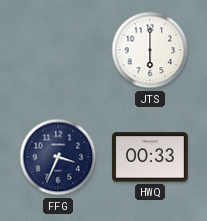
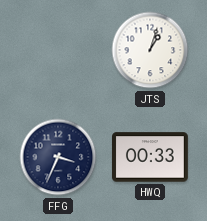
JTS: 6:00 -> 1:03
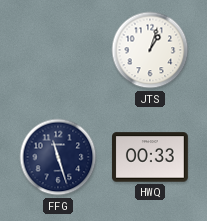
FFG: 3:34 -> 11:27
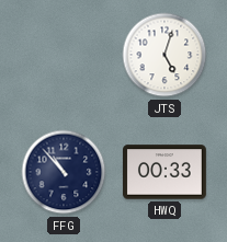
JTS: 1:03 -> 5:03
FFG: 11:27 -> 10:53
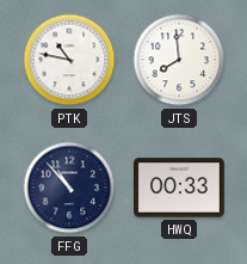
PTK: none -> 10:47
JTS: 5:03 -> 7:59
